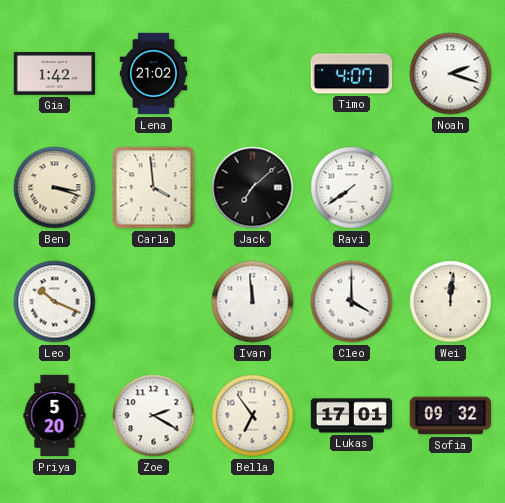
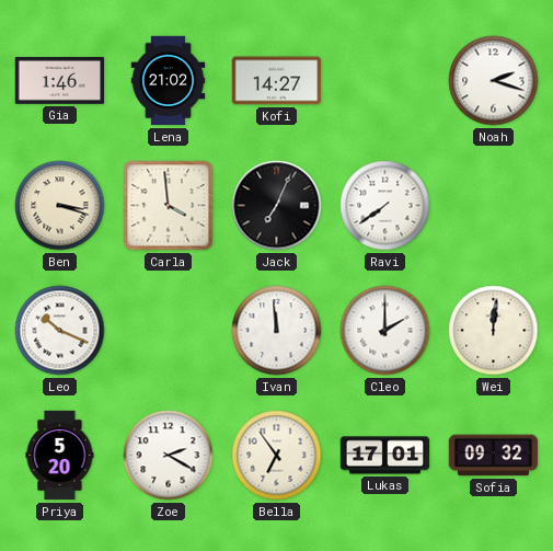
Gia: 1:42 -> 1:46
Kofi: none -> 14:27
Timo: 4:07 -> none
Jack: 7:08 -> 7:04
Cleo: 4:00 -> 2:00
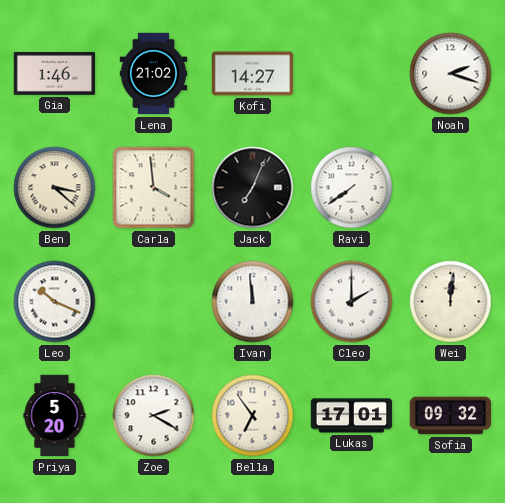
Ben: 3:18 -> 3:22
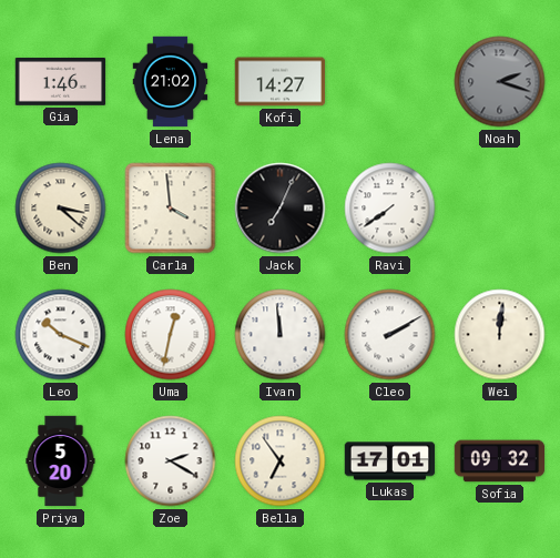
Noah dial: white -> grey
Uma: none -> 12:32
Cleo: 2:00 -> 2:10
